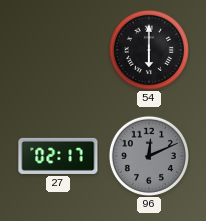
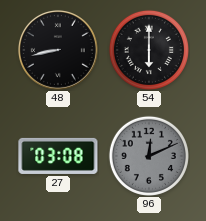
48: none -> 8:43
27: 02:17 -> 03:08
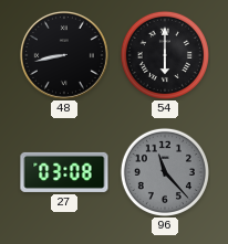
96: 12:11 -> 11:23
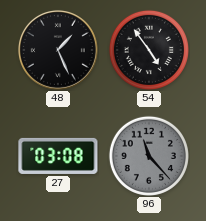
48: 8:43 -> 1:26
54: 6:00 -> 4:54
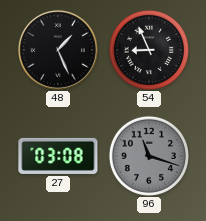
54: 4:54 -> 8:56
96: 11:23 -> 11:18
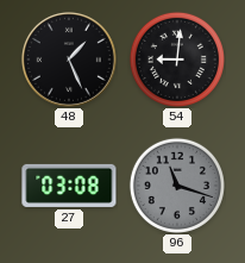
54: 8:56 -> 9:01
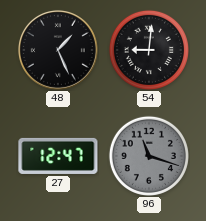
27: 03:08 -> 12:47
